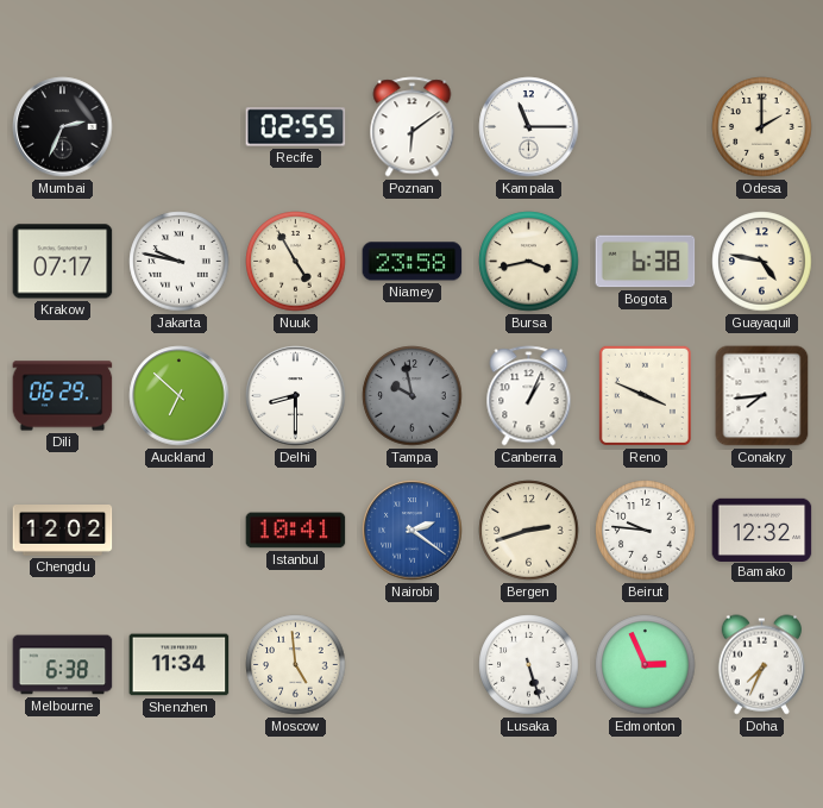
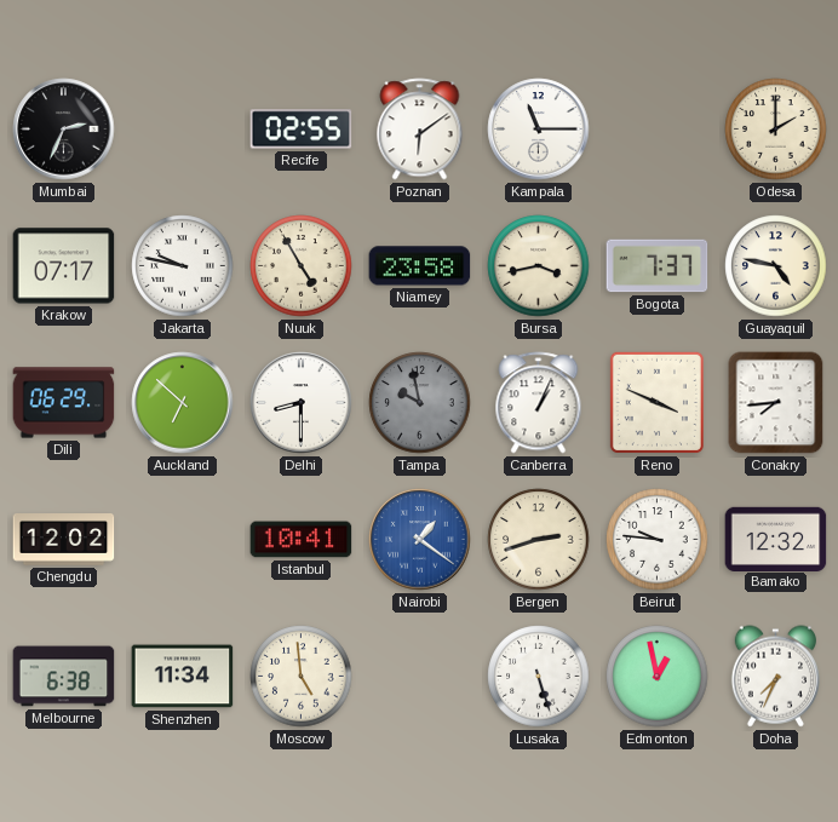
Bogota: 6:38 -> 7:37
Nairobi: 2:21 -> 1:21
Edmonton: 2:56 -> 12:58
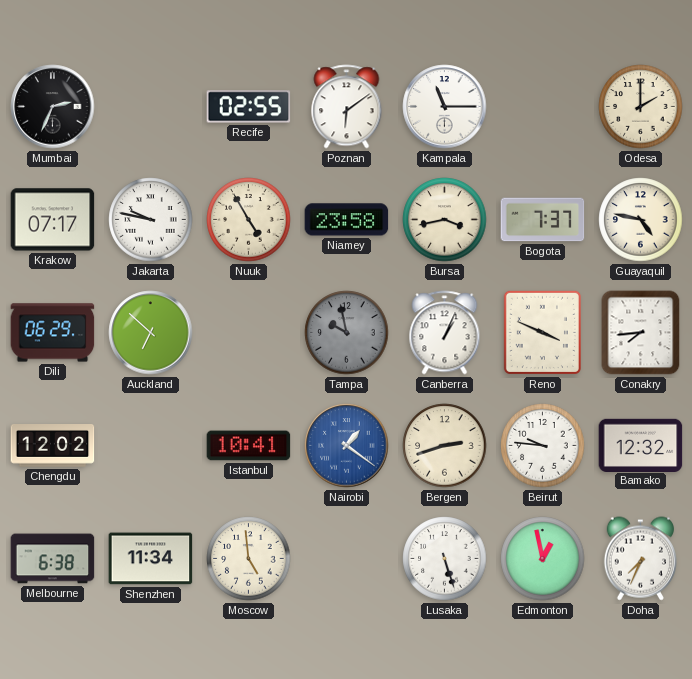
Delhi: 8:30 -> none
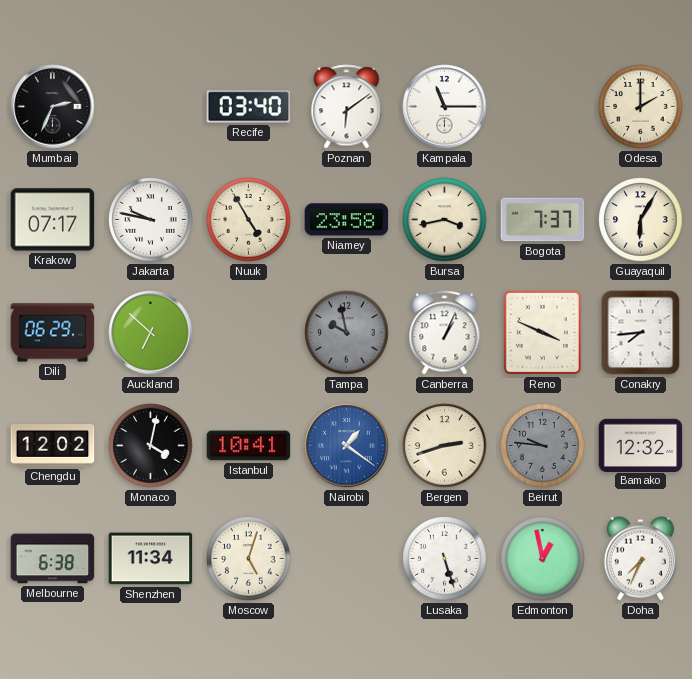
Recife: 02:55 -> 03:40
Guayaquil: 4:47 -> 6:05
Monaco: none -> 4:02
Beirut dial: white -> grey
Moscow: 4:59 -> 5:03
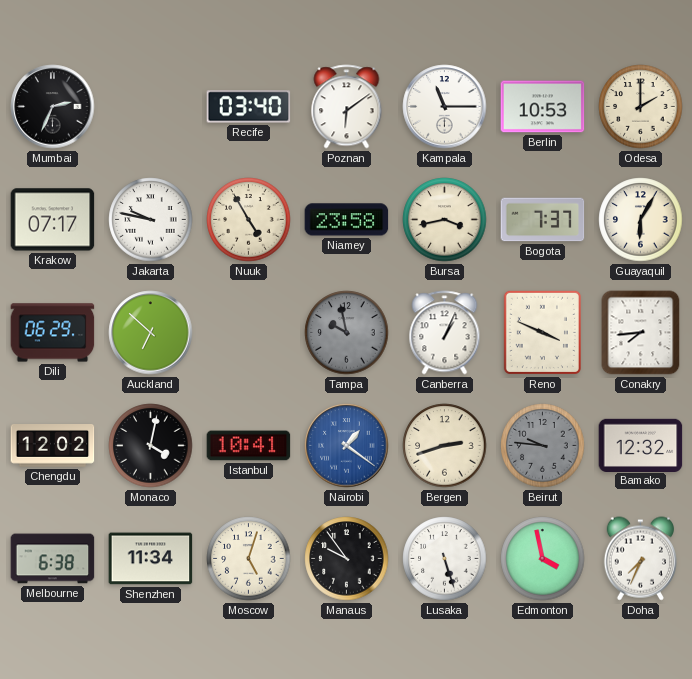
Berlin: none -> 10:53
Manaus: none -> 9:54
Edmonton: 12:58 -> 3:58
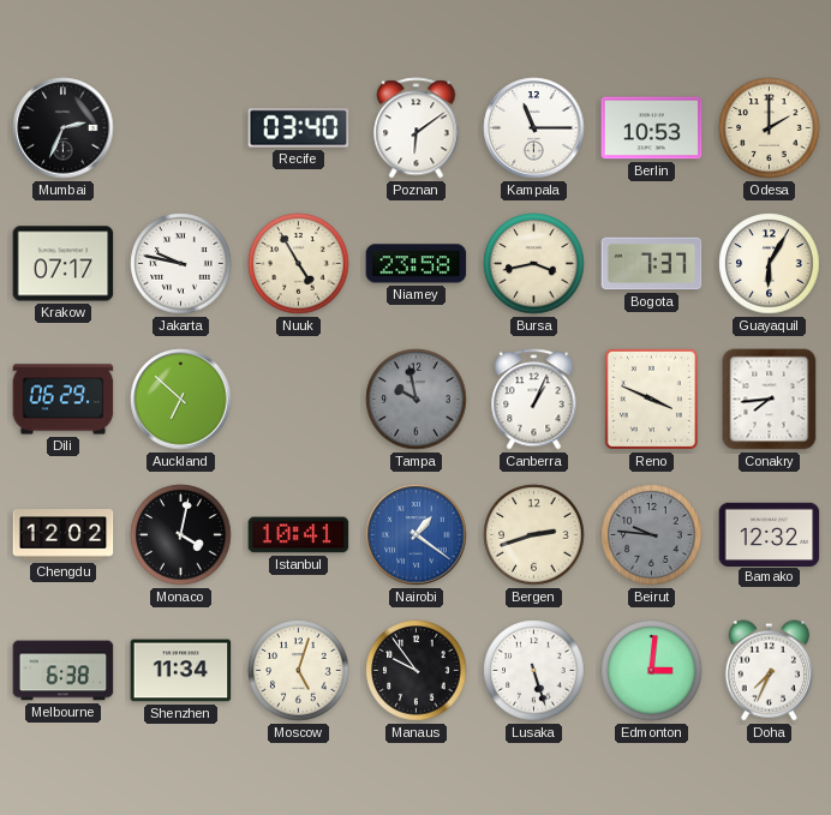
Edmonton: 3:58 -> 3:01
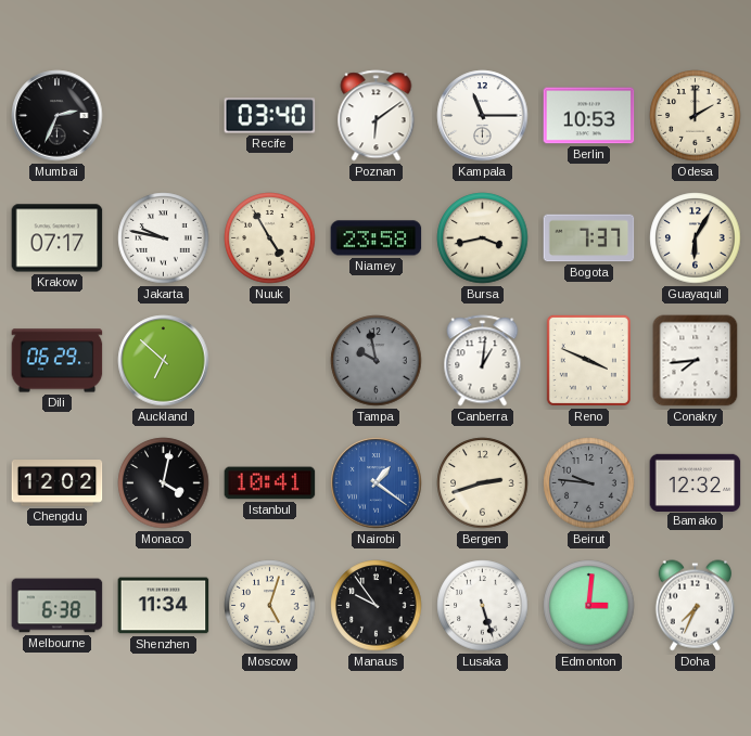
Canberra: 1:04 -> 1:01
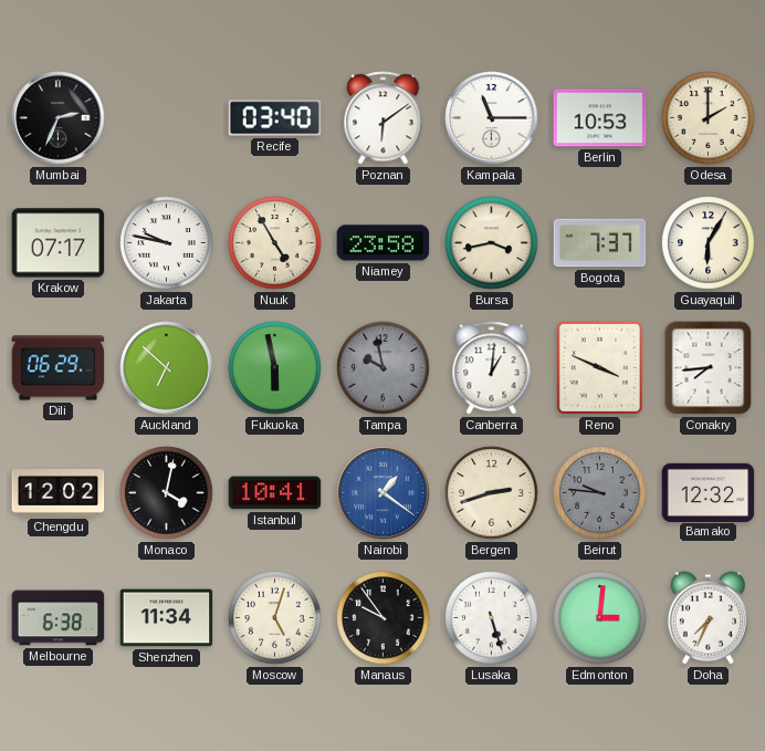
Fukuoka: none -> 5:58
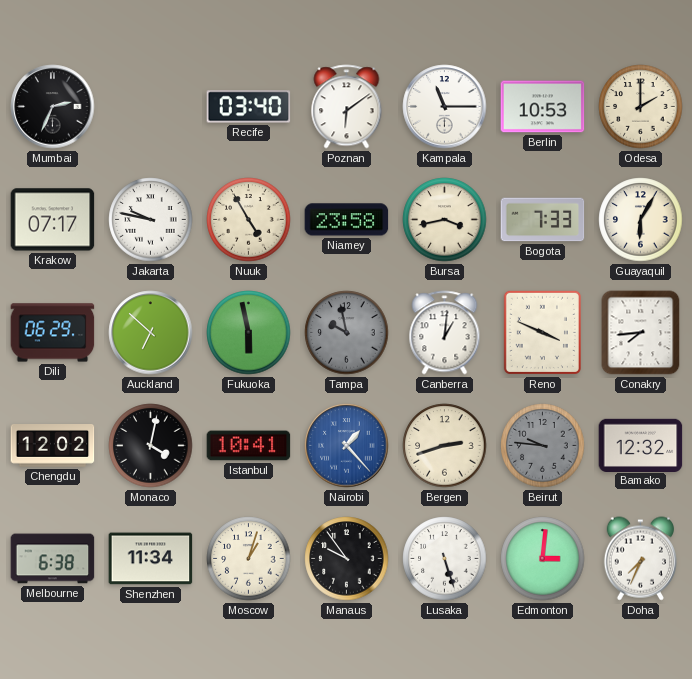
Bogota: 7:37 -> 7:33
Nairobi: 1:21 -> 1:23
Moscow: 5:03 -> 1:03
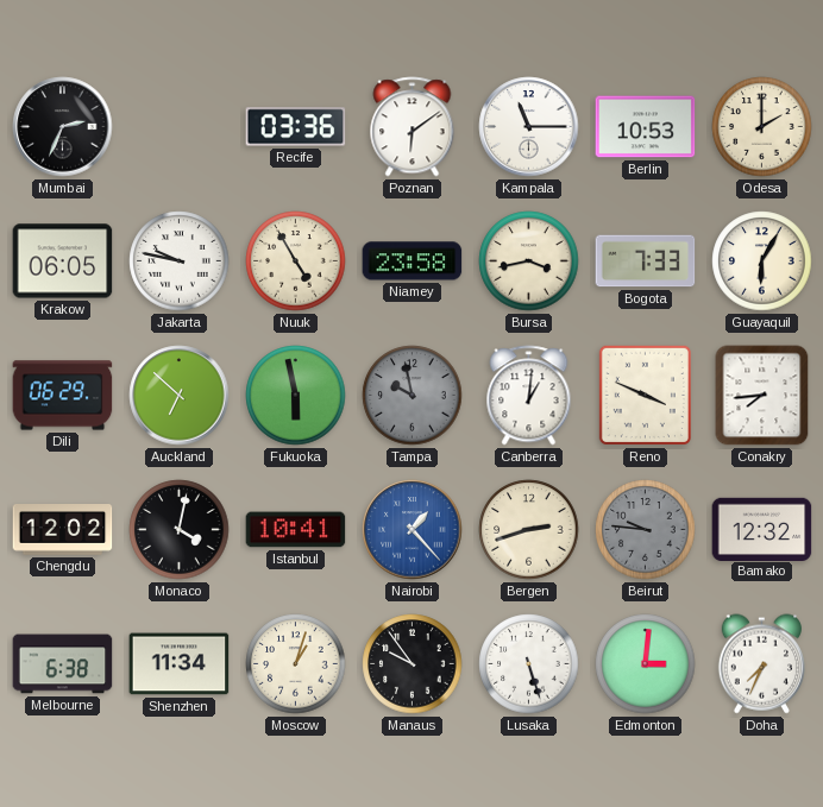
Recife: 03:40 -> 03:36
Krakow: 07:17 -> 06:05
